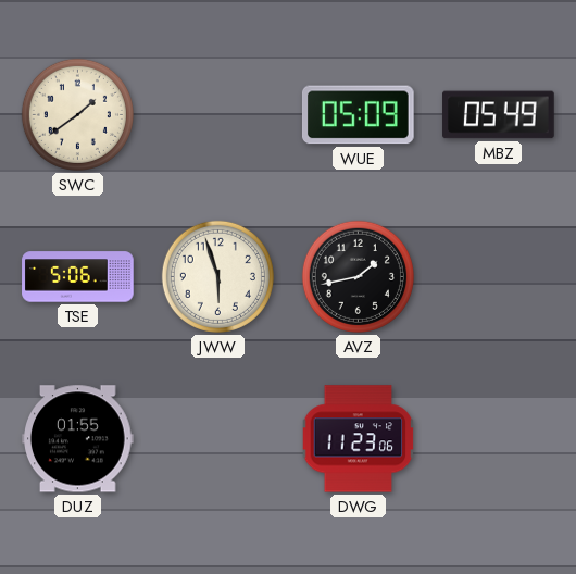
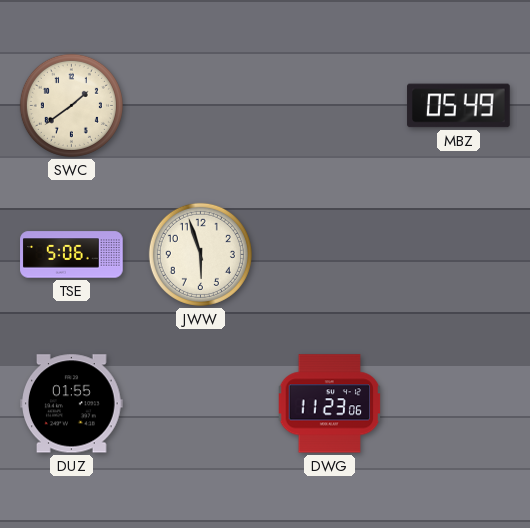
WUE: 05:09 -> none
AVZ: 1:43 -> none
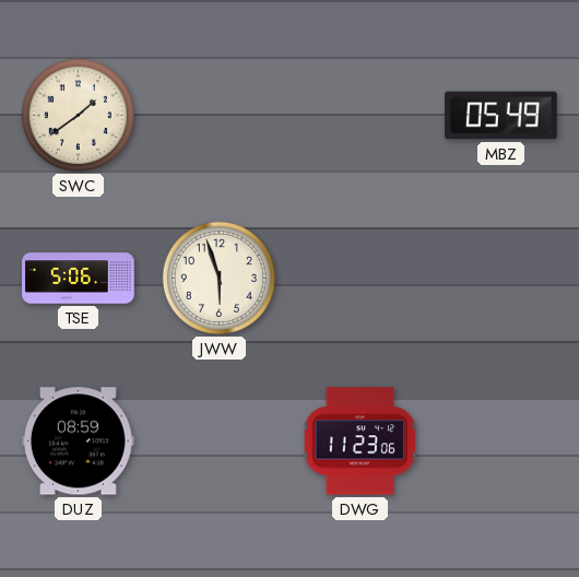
DUZ: 01:55 -> 08:59
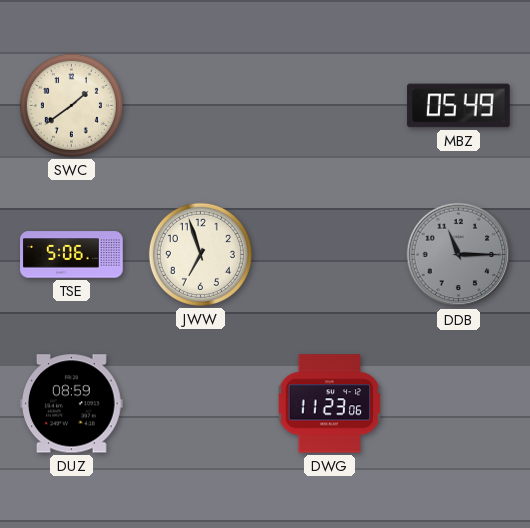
JWW: 5:57 -> 6:57
DDB: none -> 11:15
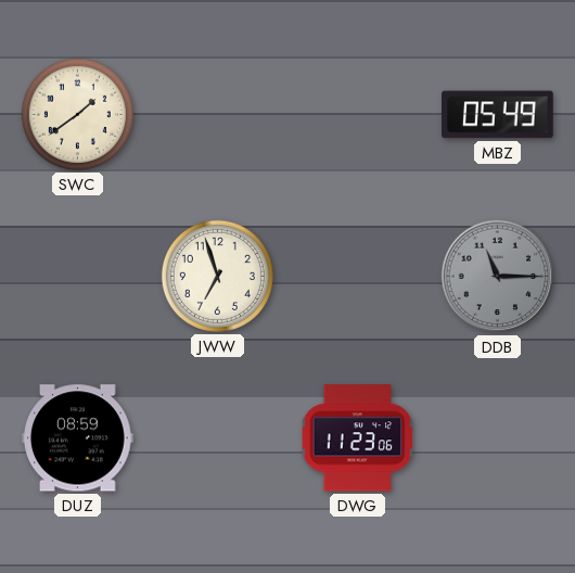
TSE: 5:06 -> none
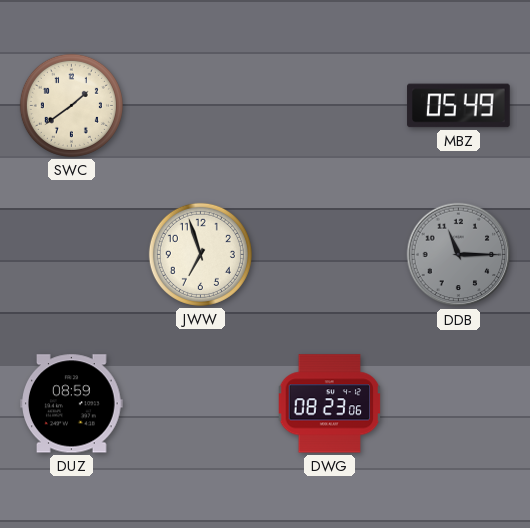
DWG: 11:23 -> 08:23
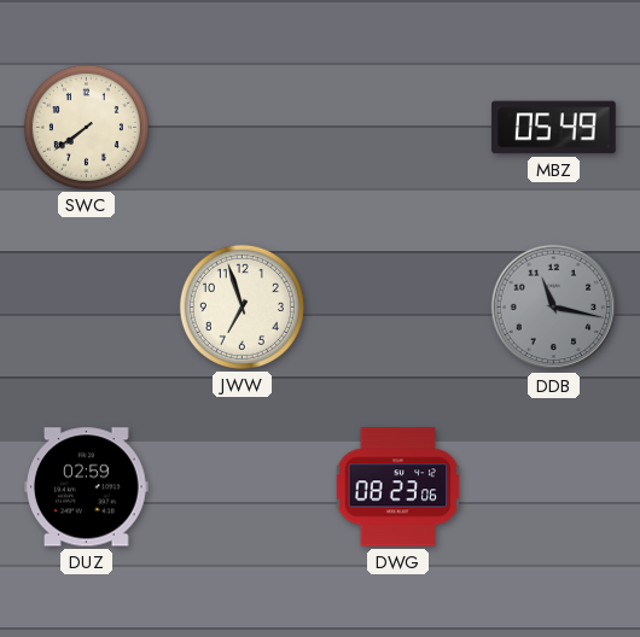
SWC: 1:39 -> 7:39
DDB: 11:15 -> 11:17
DUZ: 08:59 -> 02:59
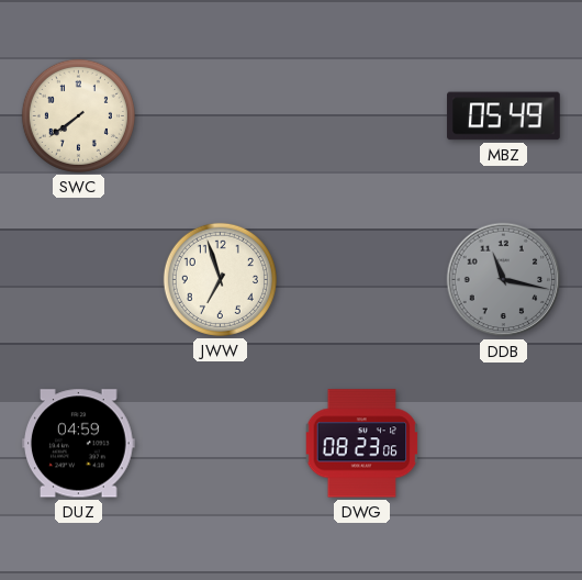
DUZ: 02:59 -> 04:59
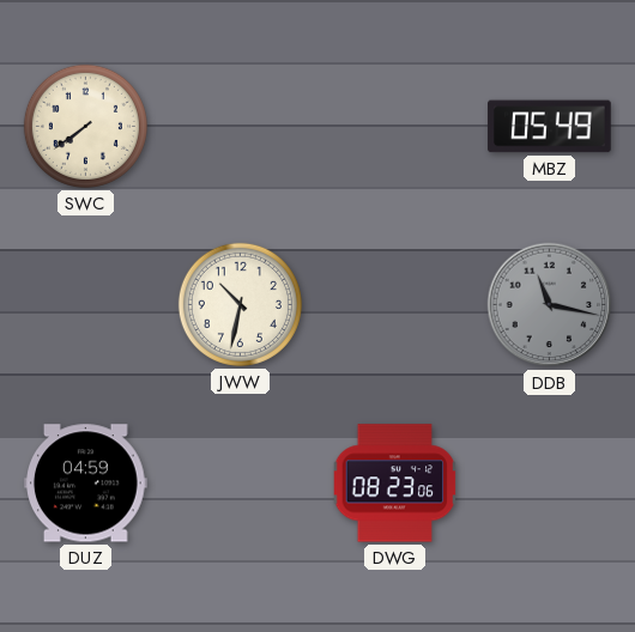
JWW: 6:57 -> 10:32
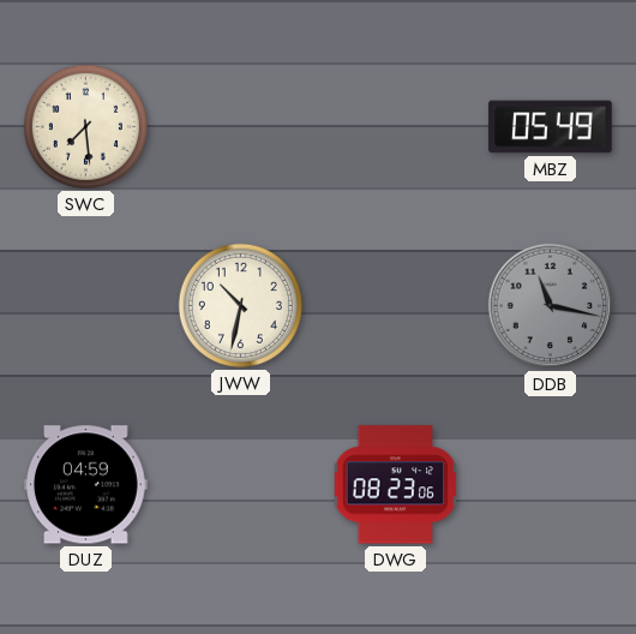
SWC: 7:39 -> 7:29
